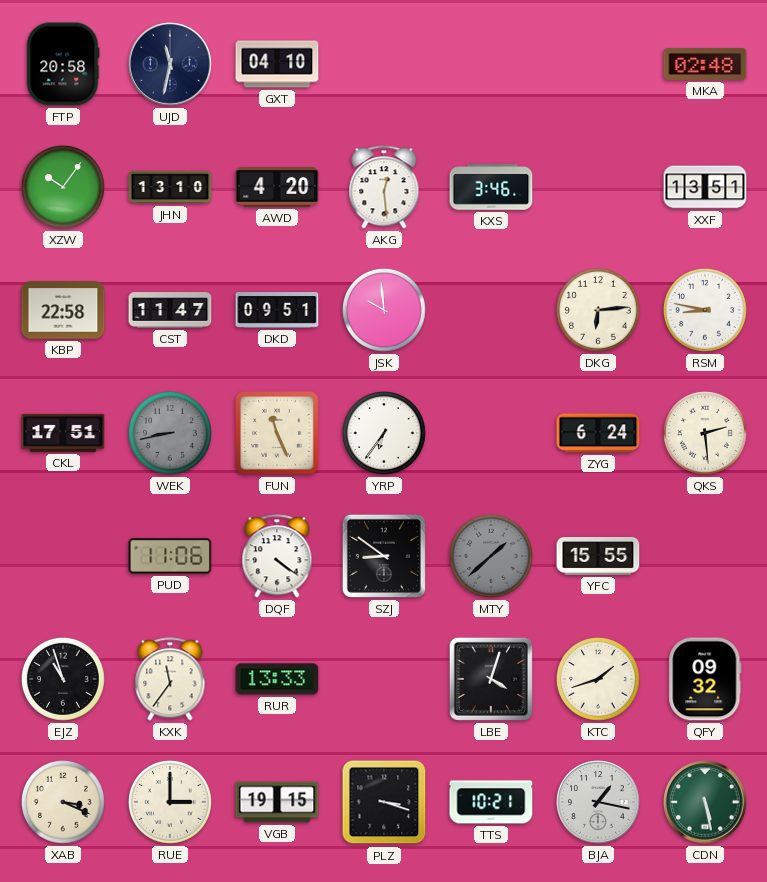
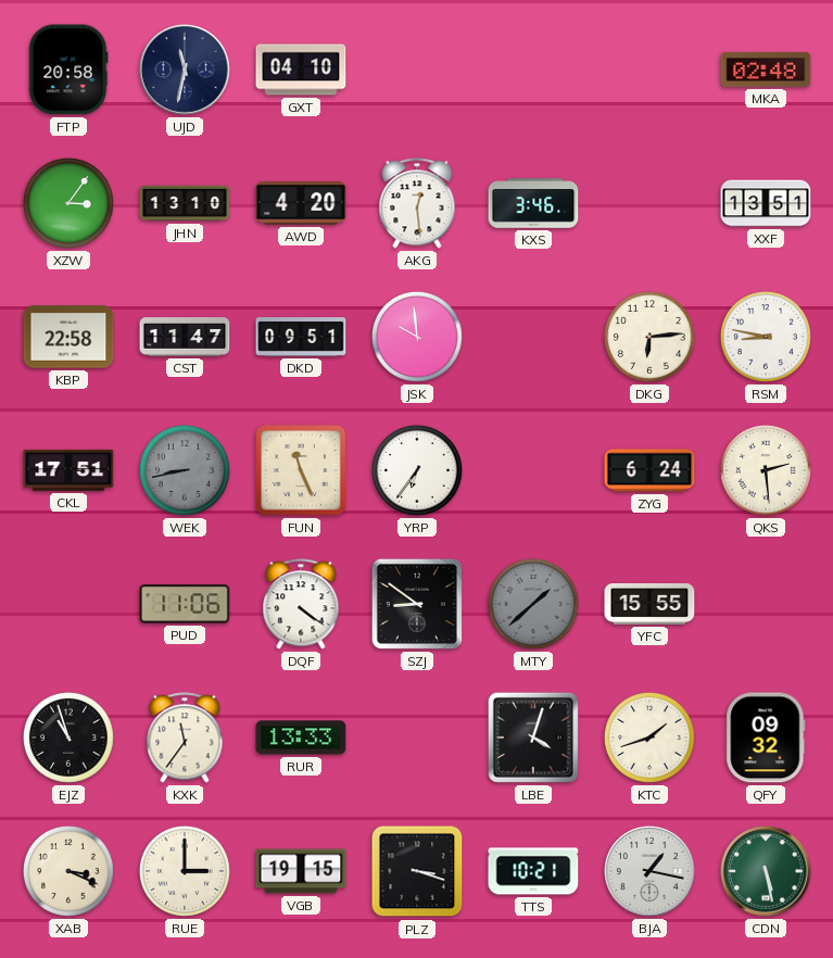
XZW: 10:06 -> 3:06
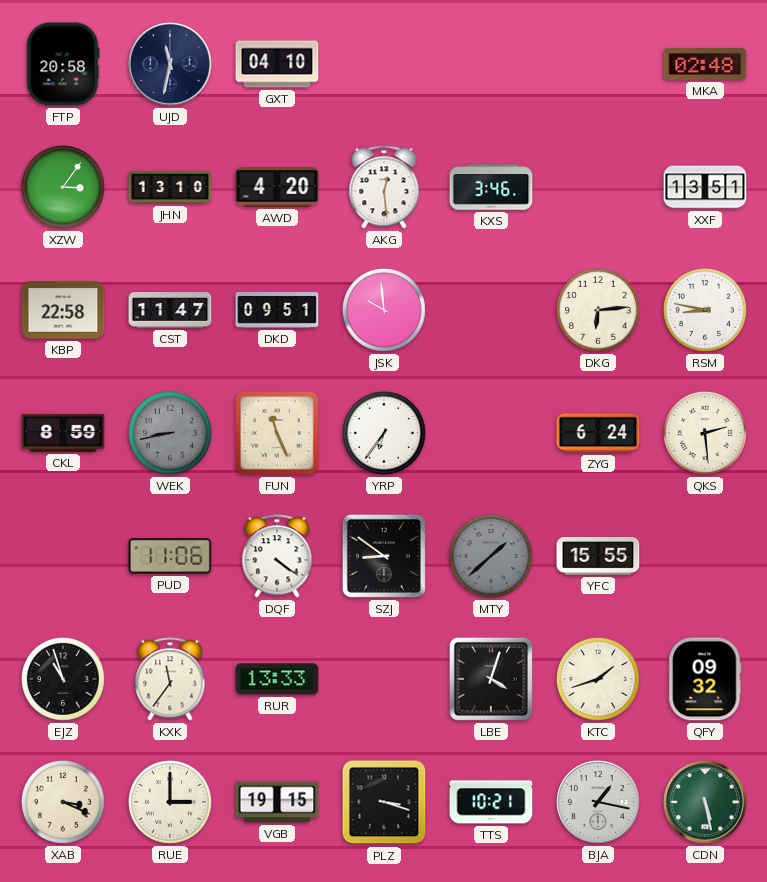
CKL: 17:51 -> 8:59
